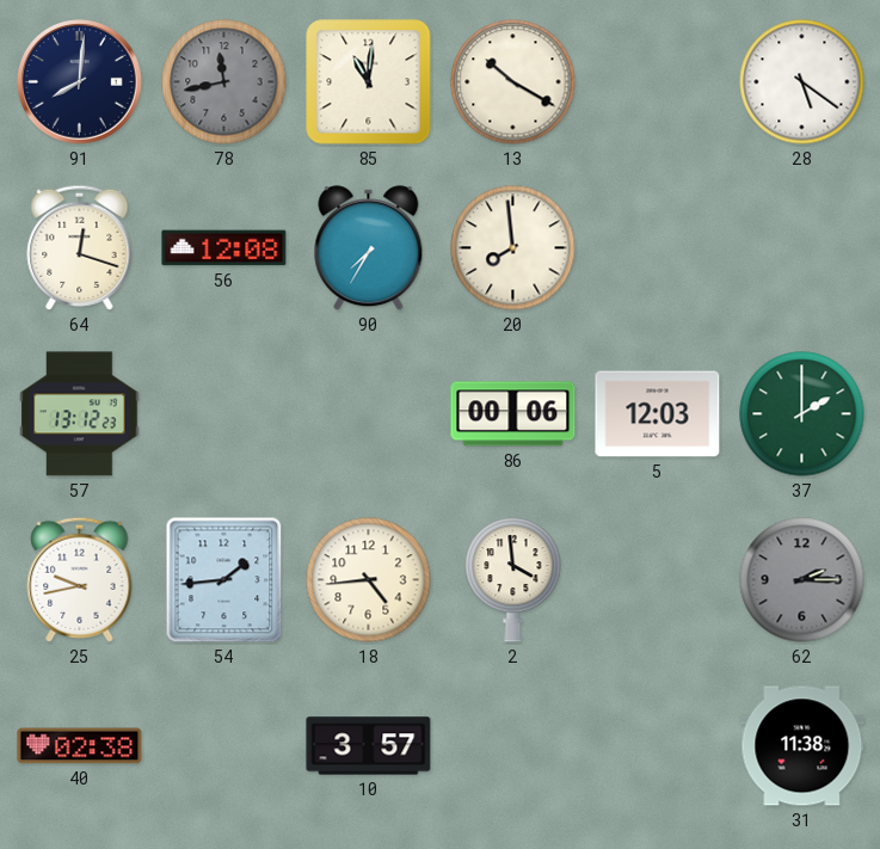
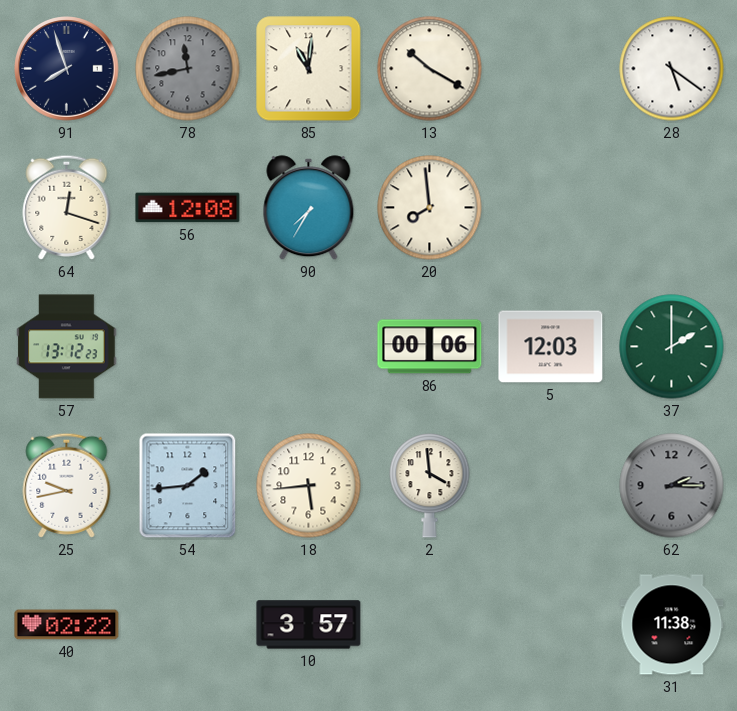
91: 8:01 -> 7:57
18: 4:44 -> 5:44
40: 02:38 -> 02:22
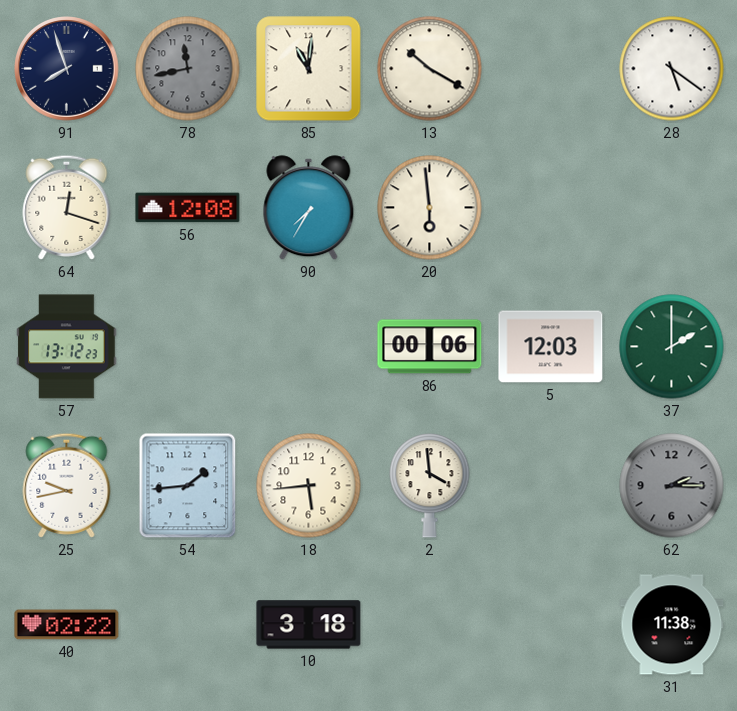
20: 7:59 -> 5:59
10: 3:57 -> 3:18
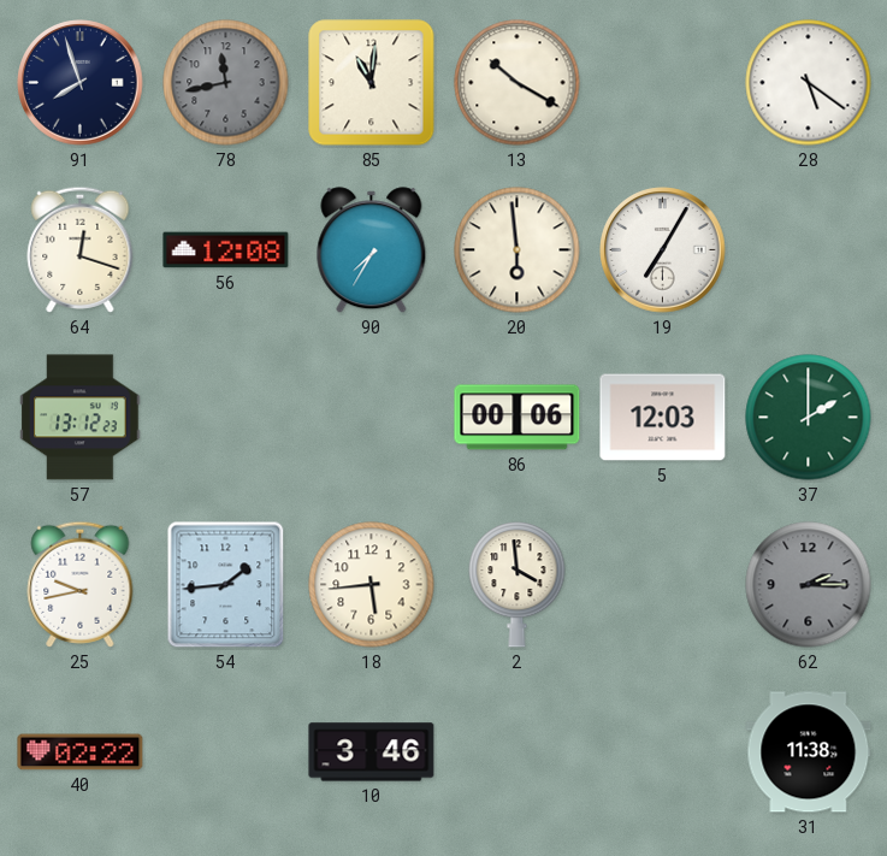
19: none -> 7:05
10: 3:18 -> 3:46
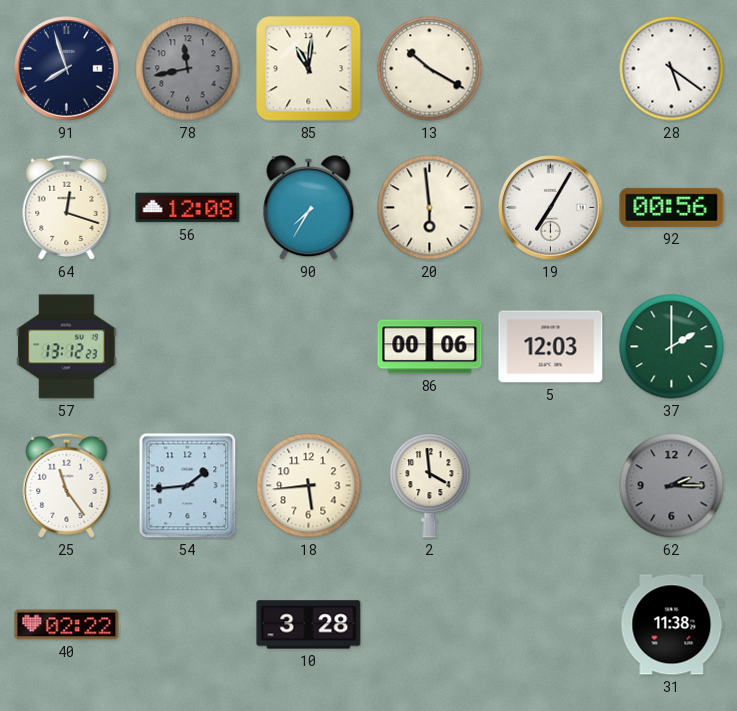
92: none -> 00:56
25: 9:43 -> 11:24
10: 3:46 -> 3:28
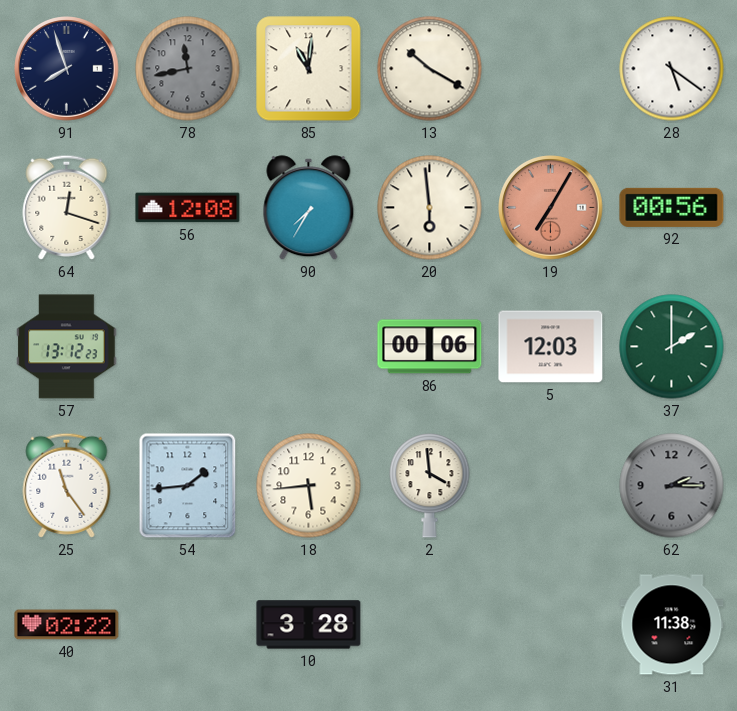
19 dial: white -> salmon
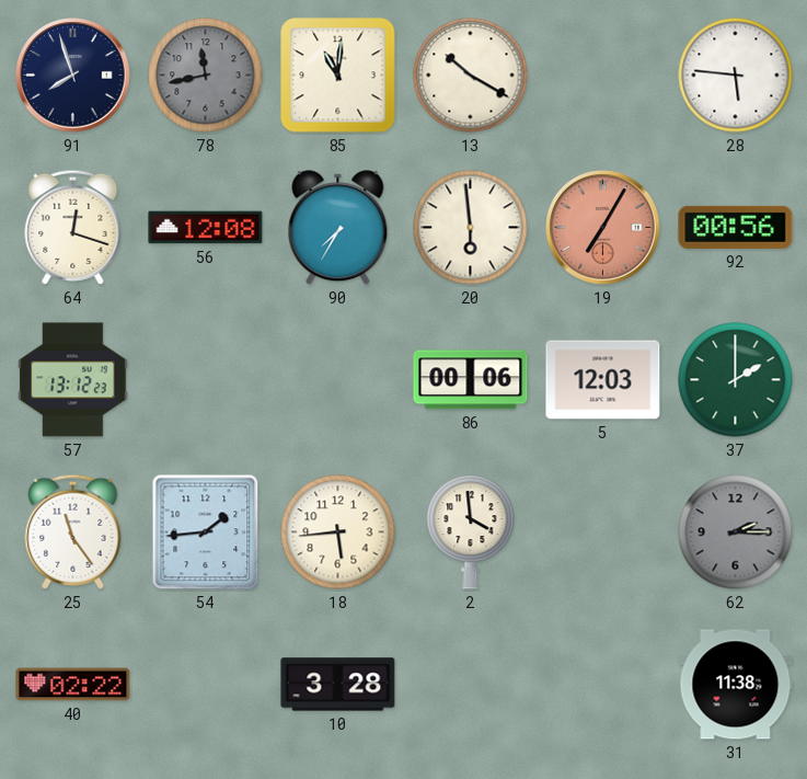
28: 5:21 -> 5:46
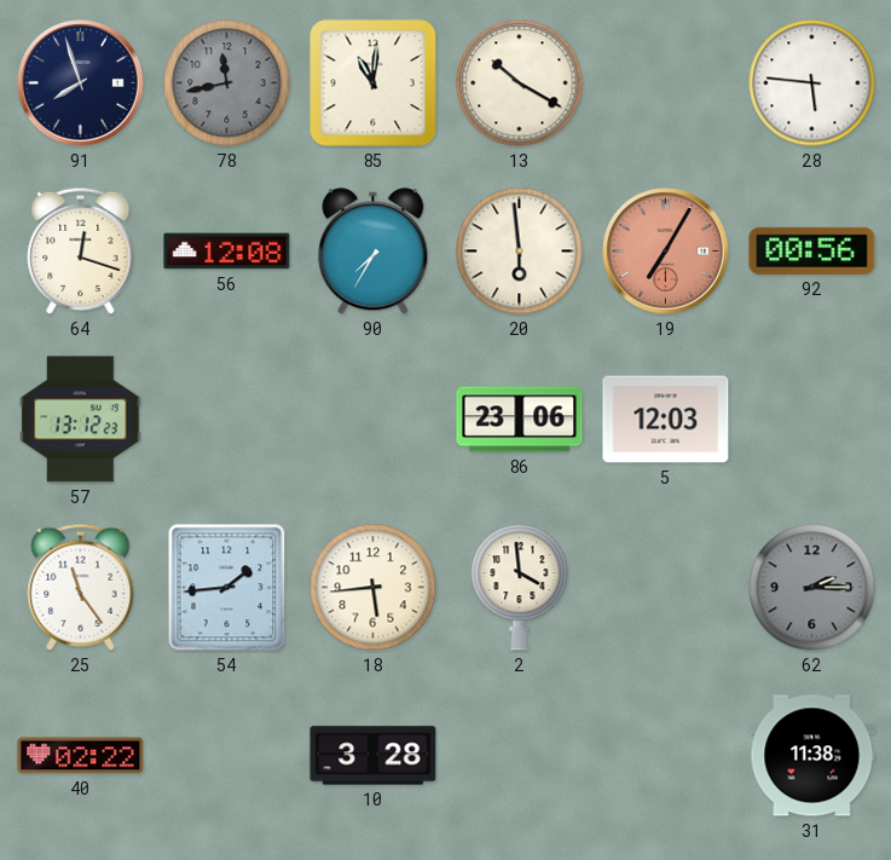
86: 00:06 -> 23:06
37: 2:00 -> none
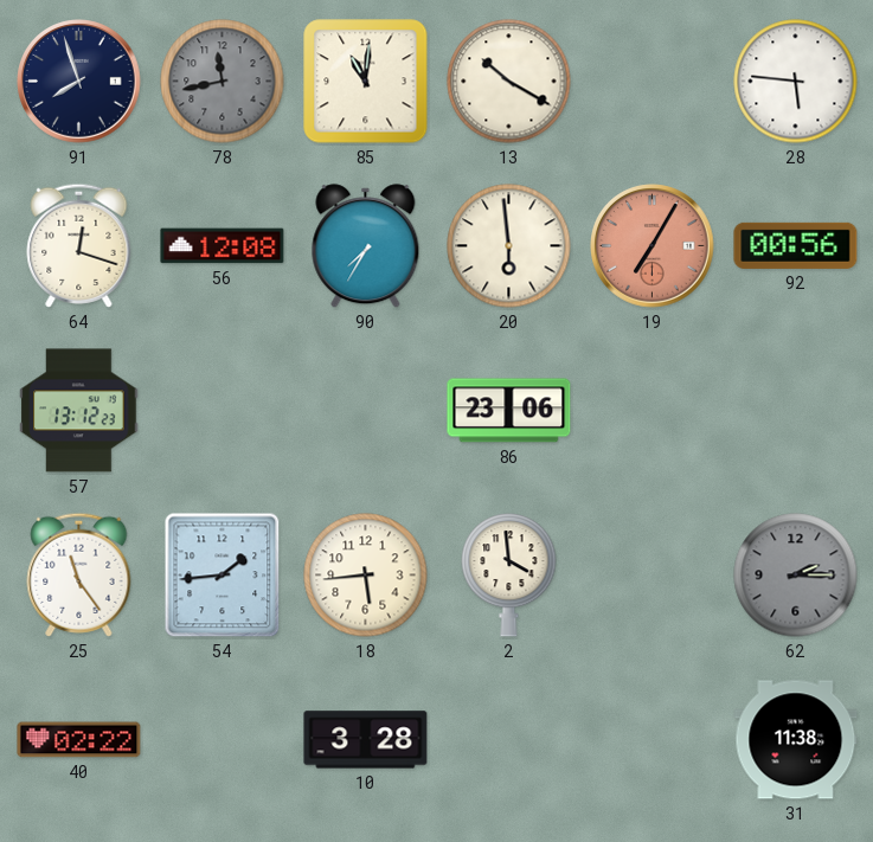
5: 12:03 -> none
